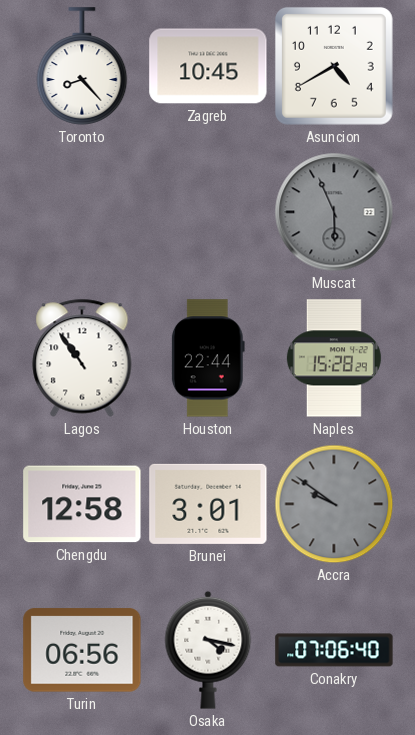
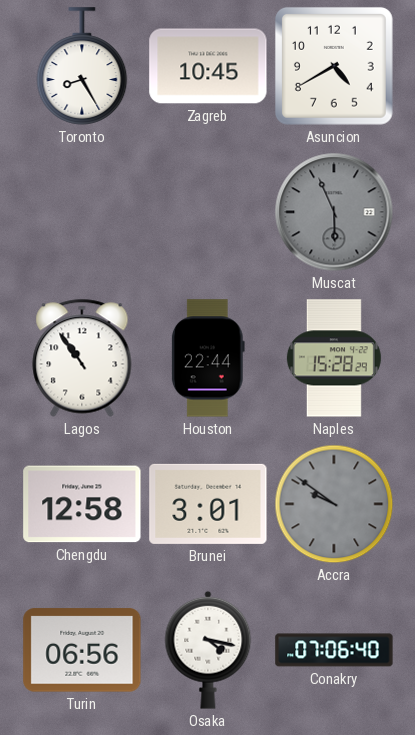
Toronto: 8:23 -> 8:25
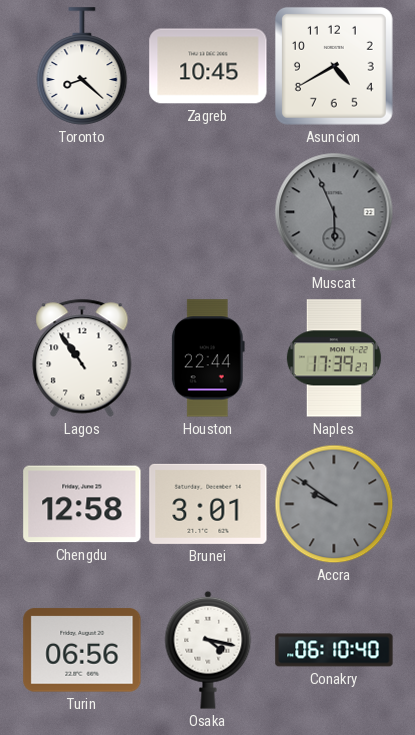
Toronto: 8:25 -> 8:22
Naples: 15:28 -> 17:39
Conakry: 07:06 -> 06:10
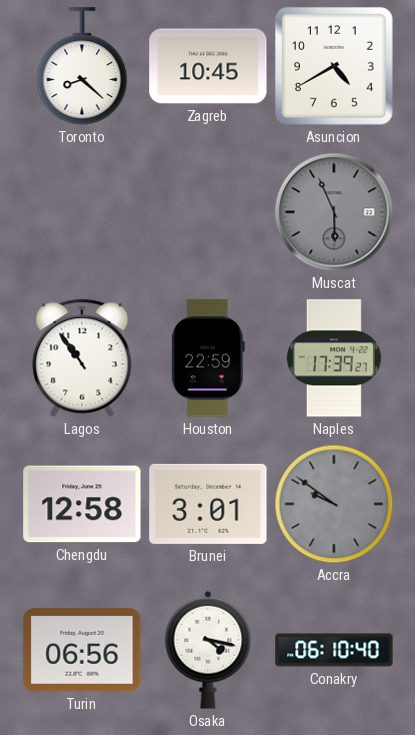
Houston: 22:44 -> 22:59
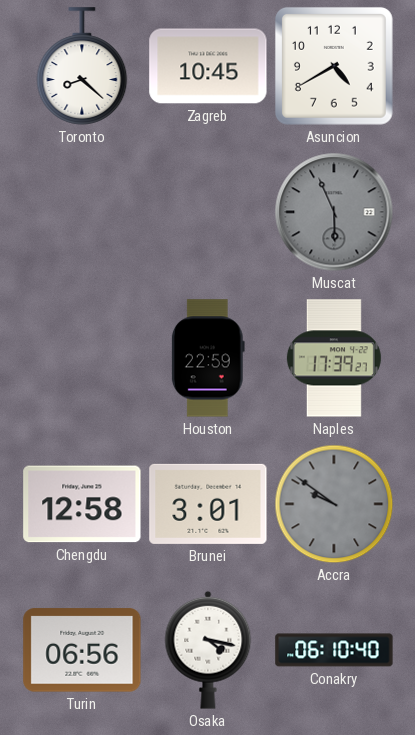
Lagos: 10:54 -> none
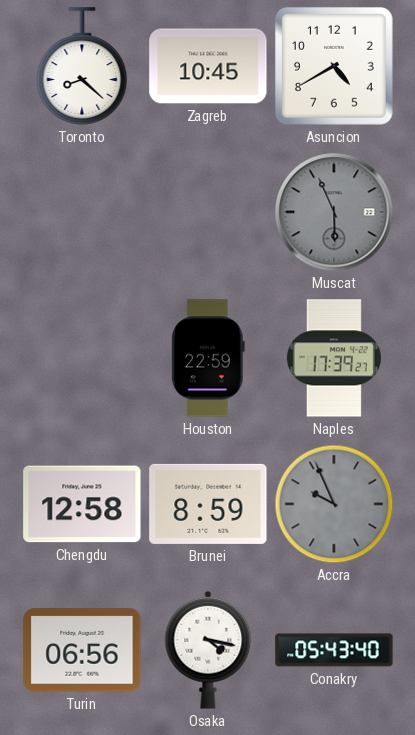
Brunei: 3:01 -> 8:59
Accra: 9:51 -> 9:56
Conakry: 06:10 -> 05:43
